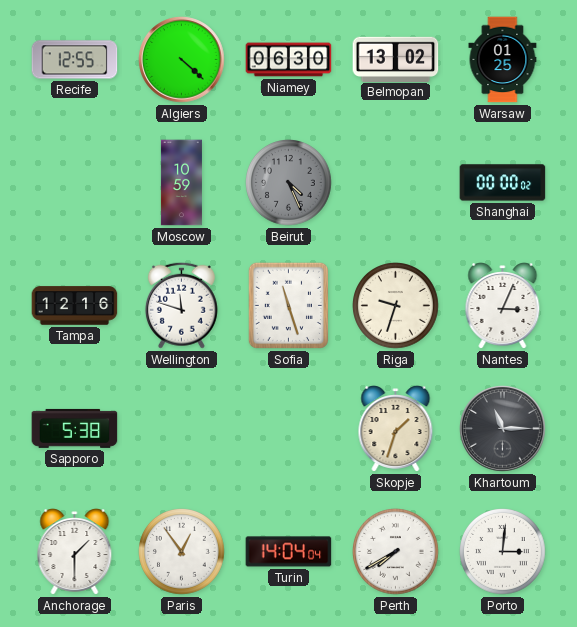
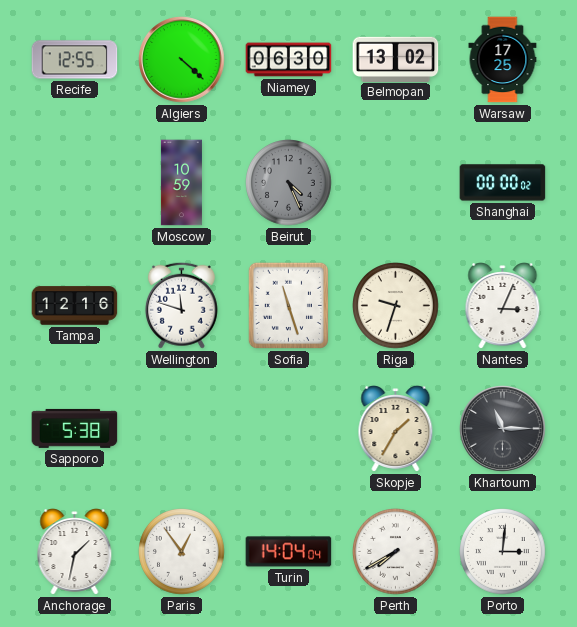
Warsaw: 01:25 -> 17:25
Skopje: 1:33 -> 1:35
Anchorage: 1:30 -> 1:32
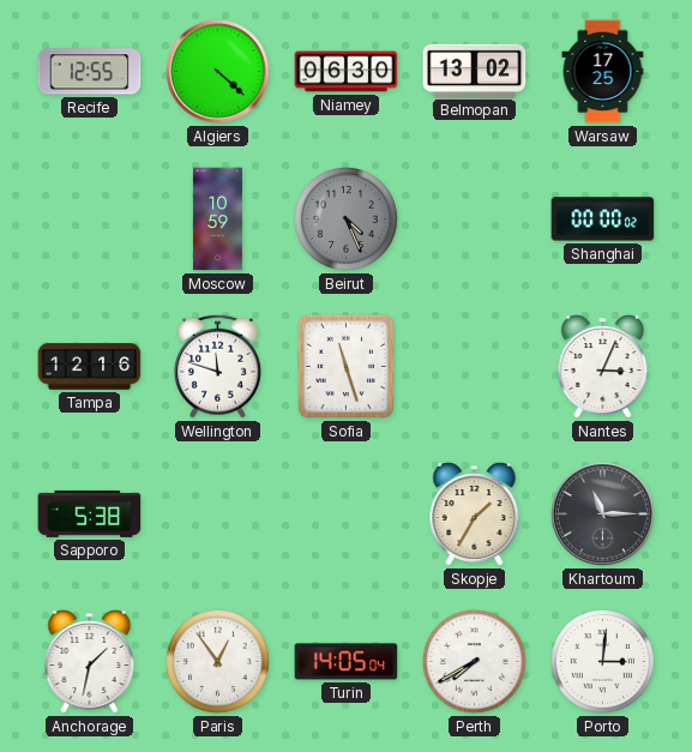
Riga: 9:33 -> none
Turin: 14:04 -> 14:05
